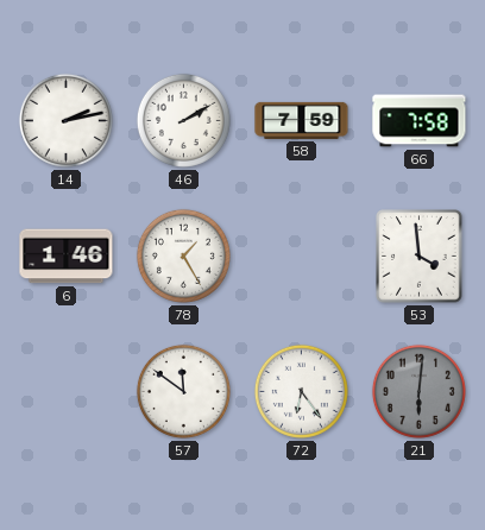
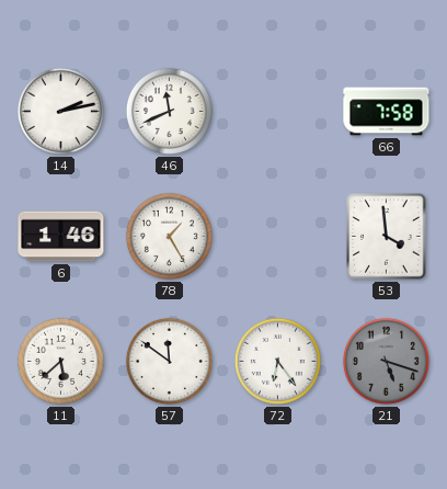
46: 2:10 -> 11:41
58: 7:59 -> none
11: none -> 5:38
21: 6:01 -> 5:18
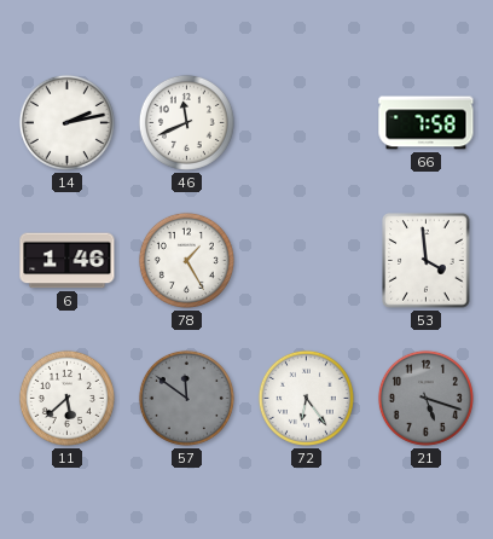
57 dial: white -> grey
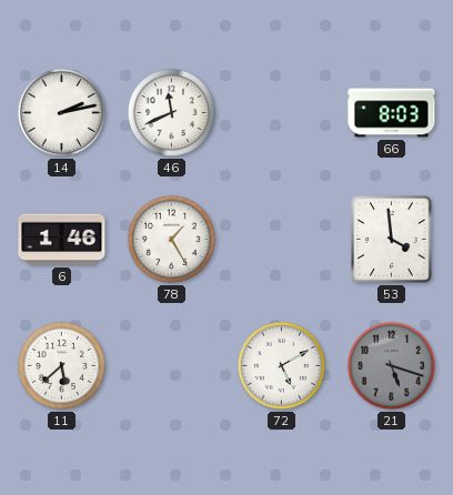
66: 7:58 -> 8:03
57: 11:51 -> none
72: 6:24 -> 5:10
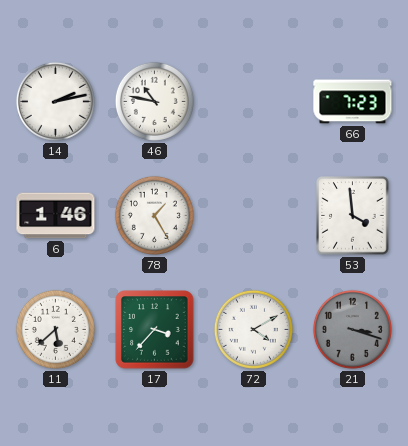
46: 11:41 -> 10:47
66: 8:03 -> 7:23
17: none -> 3:37
72: 5:10 -> 4:10
21: 5:18 -> 3:18
